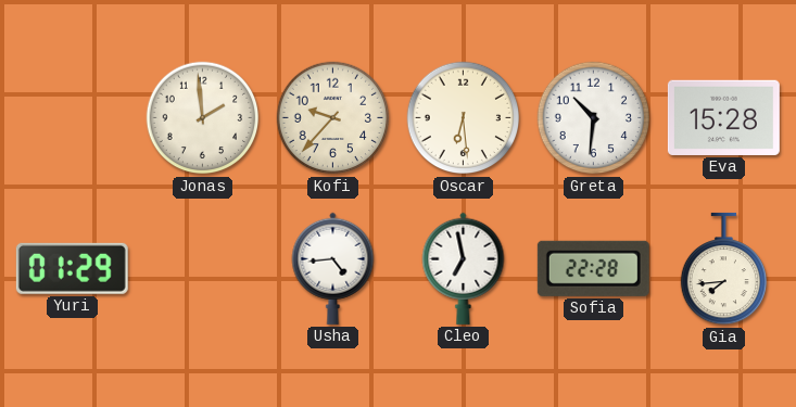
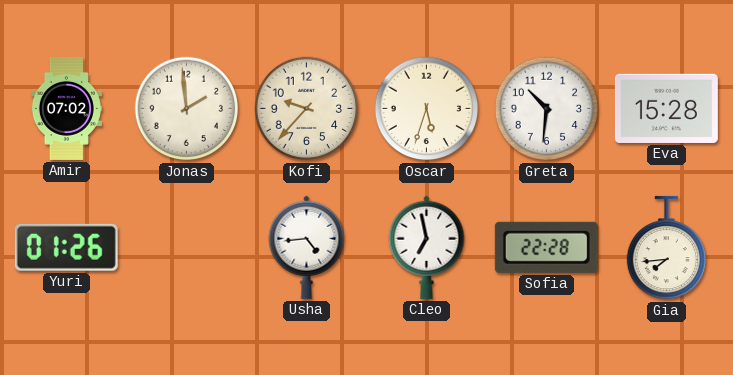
Amir: none -> 07:02
Oscar: 6:29 -> 5:33
Yuri: 01:29 -> 01:26
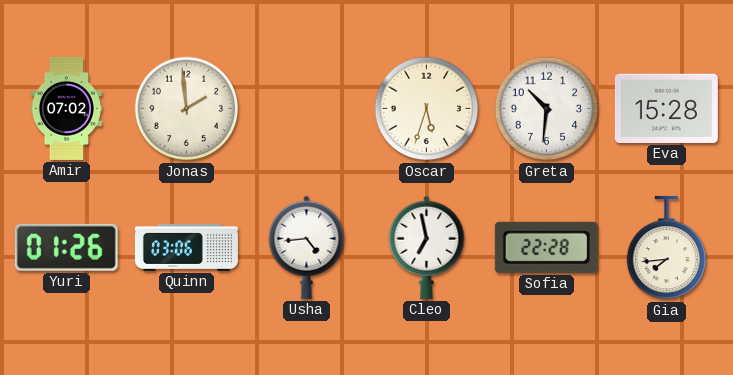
Kofi: 9:37 -> none
Quinn: none -> 03:06
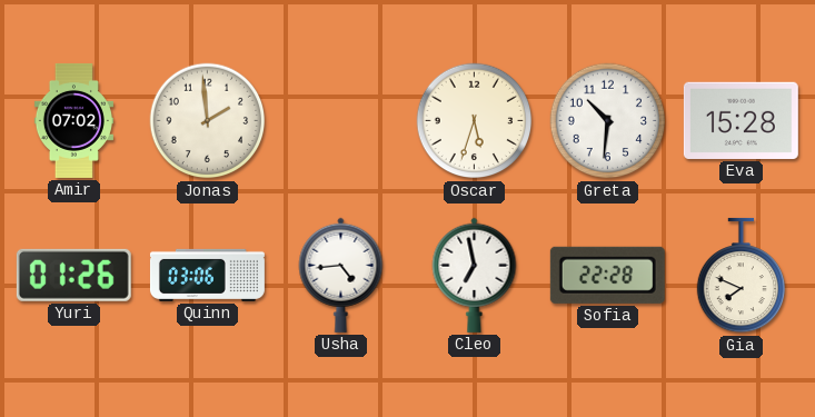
Gia: 7:44 -> 7:49
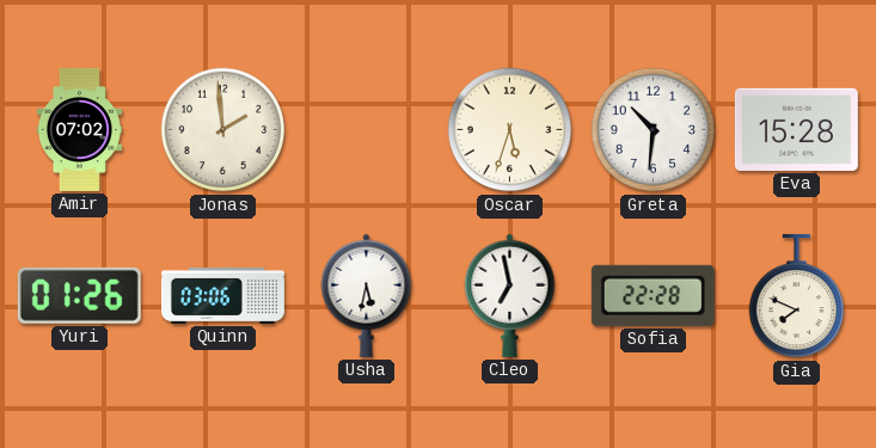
Usha: 4:44 -> 5:32
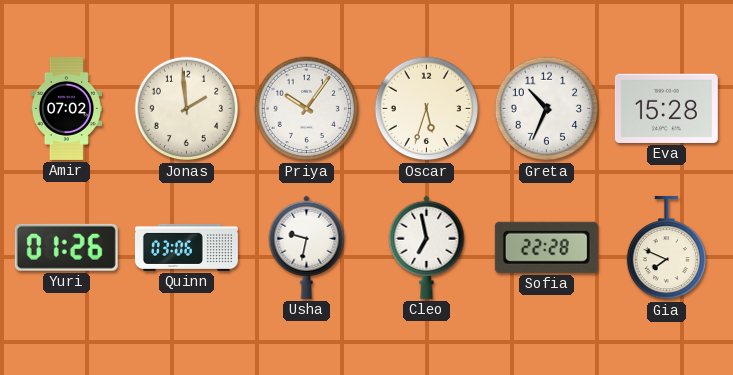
Priya: none -> 10:06
Greta: 10:31 -> 10:34
Usha: 5:32 -> 9:32
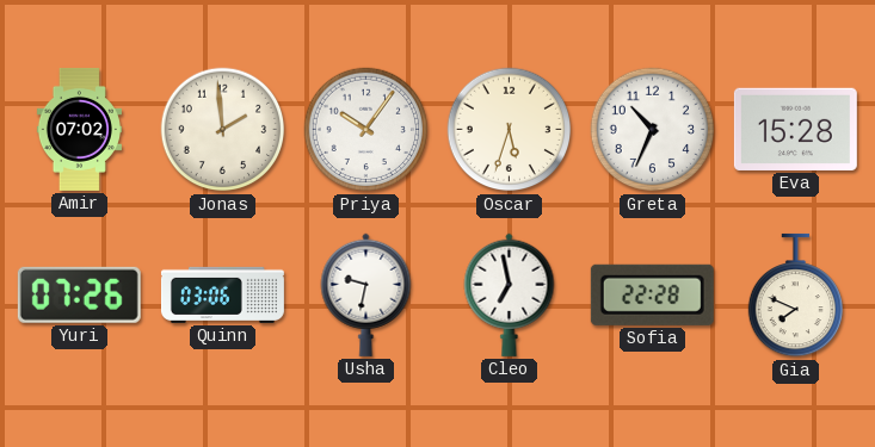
Yuri: 01:26 -> 07:26
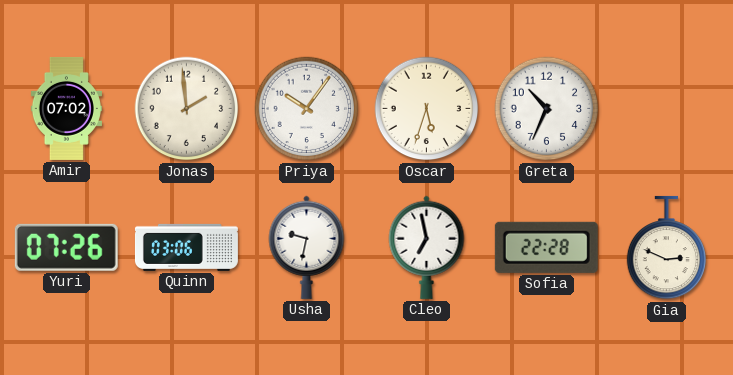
Eva: 15:28 -> none
Gia: 7:49 -> 2:49
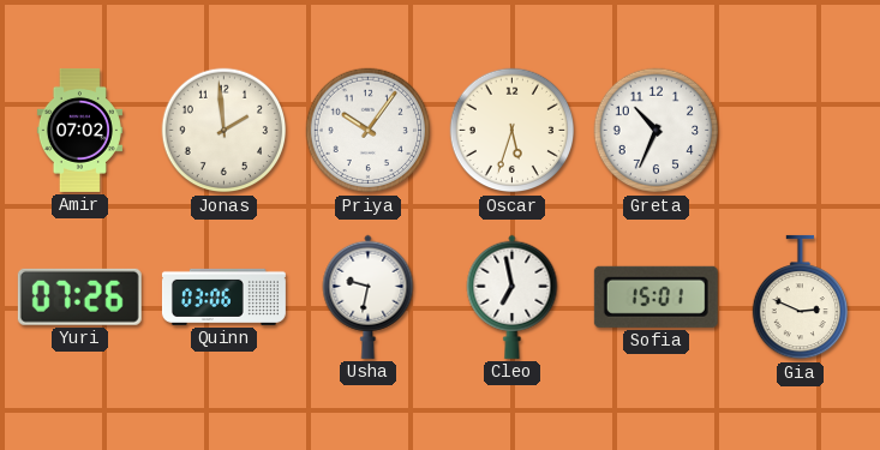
Sofia: 22:28 -> 15:01
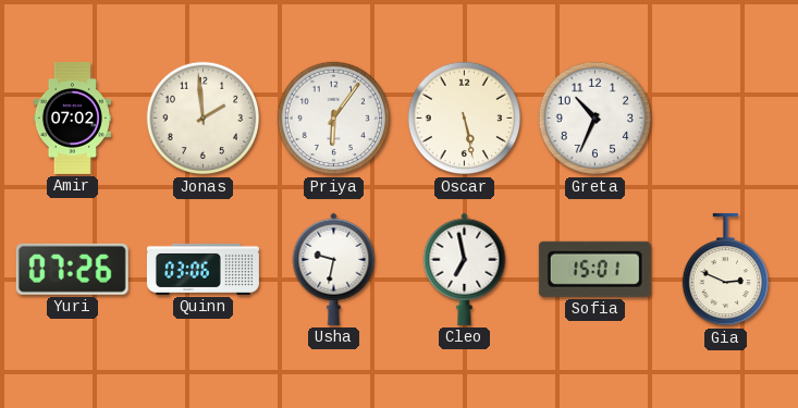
Priya: 10:06 -> 6:06
Oscar: 5:33 -> 5:28
